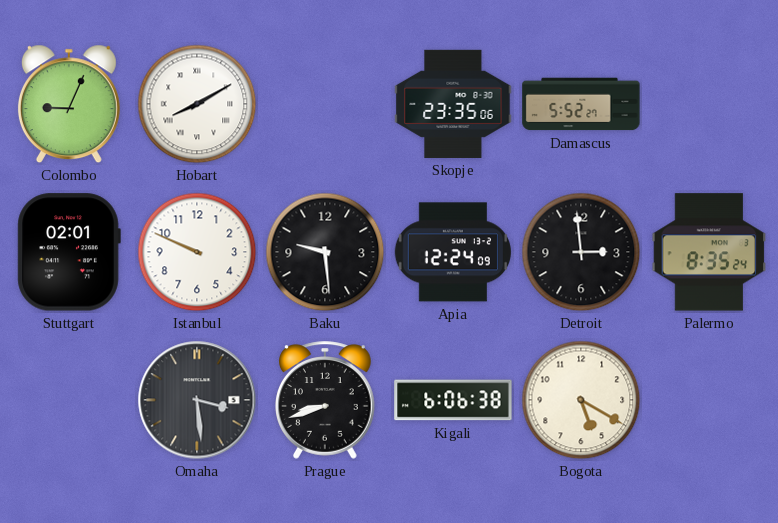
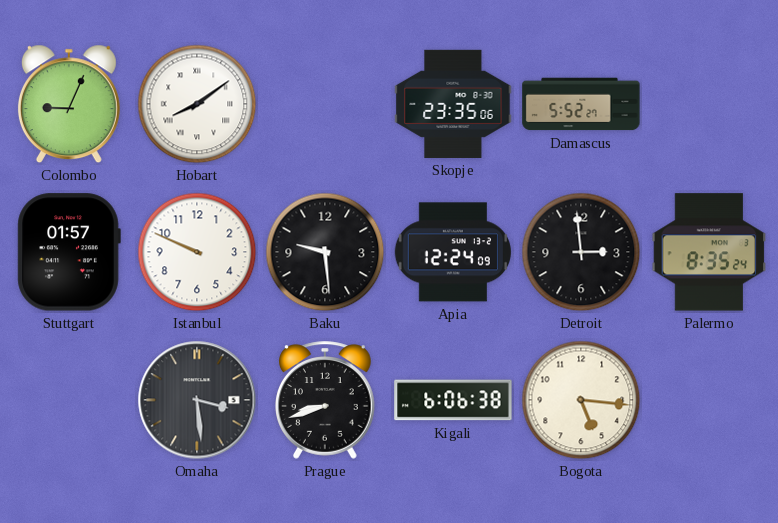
Hobart: 8:10 -> 8:09
Stuttgart: 02:01 -> 01:57
Bogota: 5:20 -> 5:16
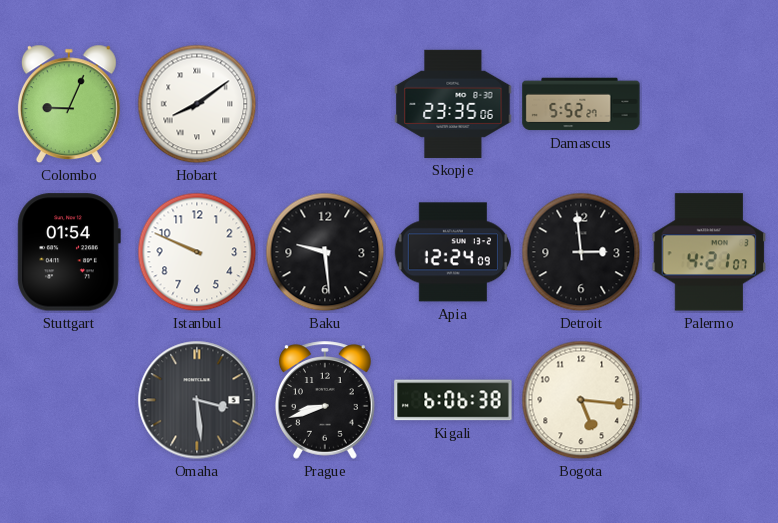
Stuttgart: 01:57 -> 01:54
Palermo: 8:35 -> 4:21
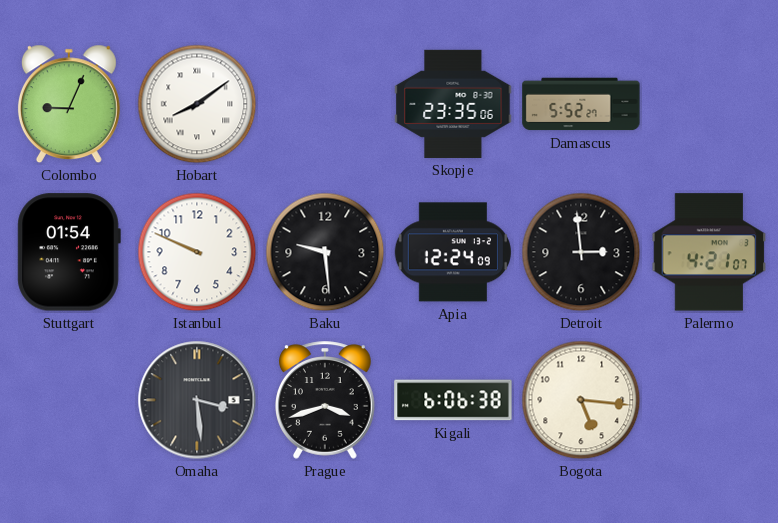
Prague: 8:42 -> 3:42
